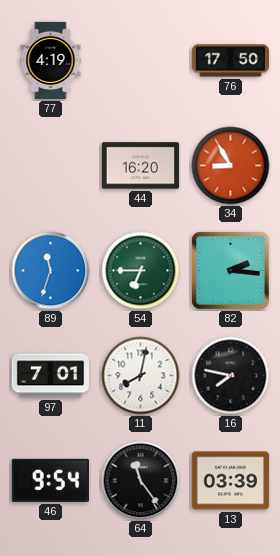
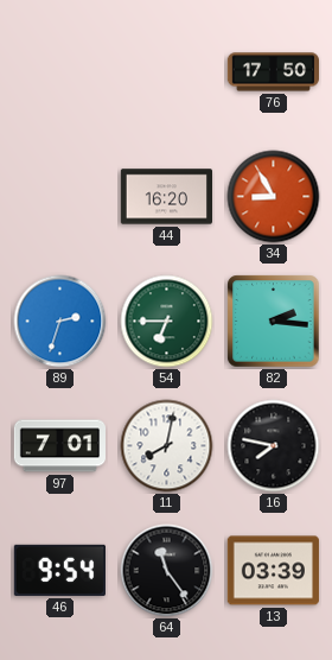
77: 4:19 -> none
89: 11:33 -> 2:33
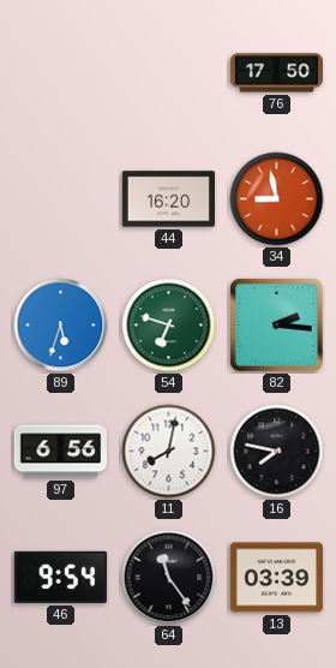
34: 8:55 -> 8:58
89: 2:33 -> 5:33
54: 6:45 -> 6:48
97: 7:01 -> 6:56
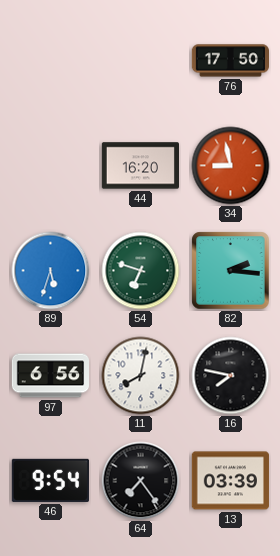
64: 11:24 -> 7:24
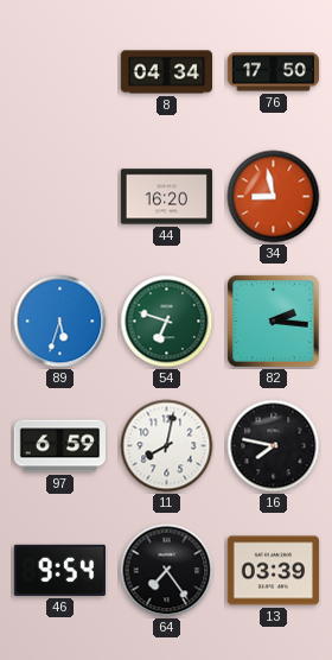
8: none -> 04:34
97: 6:56 -> 6:59
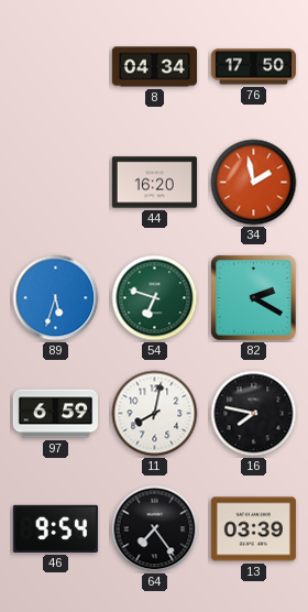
34: 8:58 -> 1:58
82: 2:16 -> 2:20
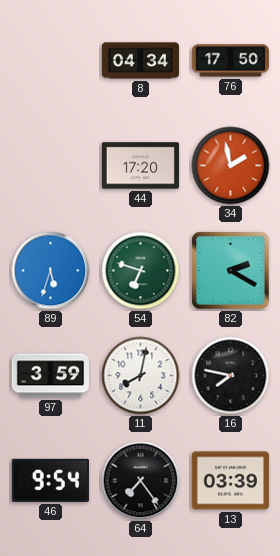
44: 16:20 -> 17:20
97: 6:59 -> 3:59
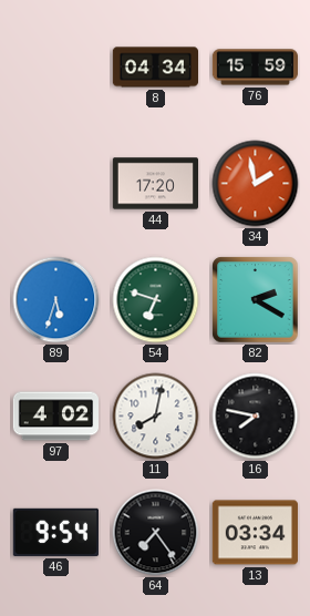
76: 17:50 -> 15:59
97: 3:59 -> 4:02
13: 03:39 -> 03:34
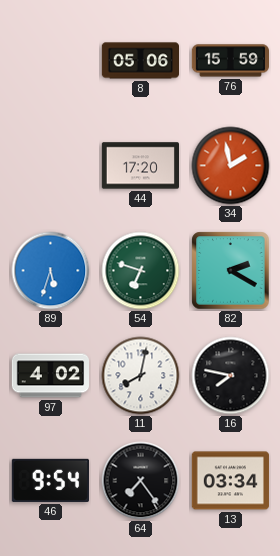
8: 04:34 -> 05:06
